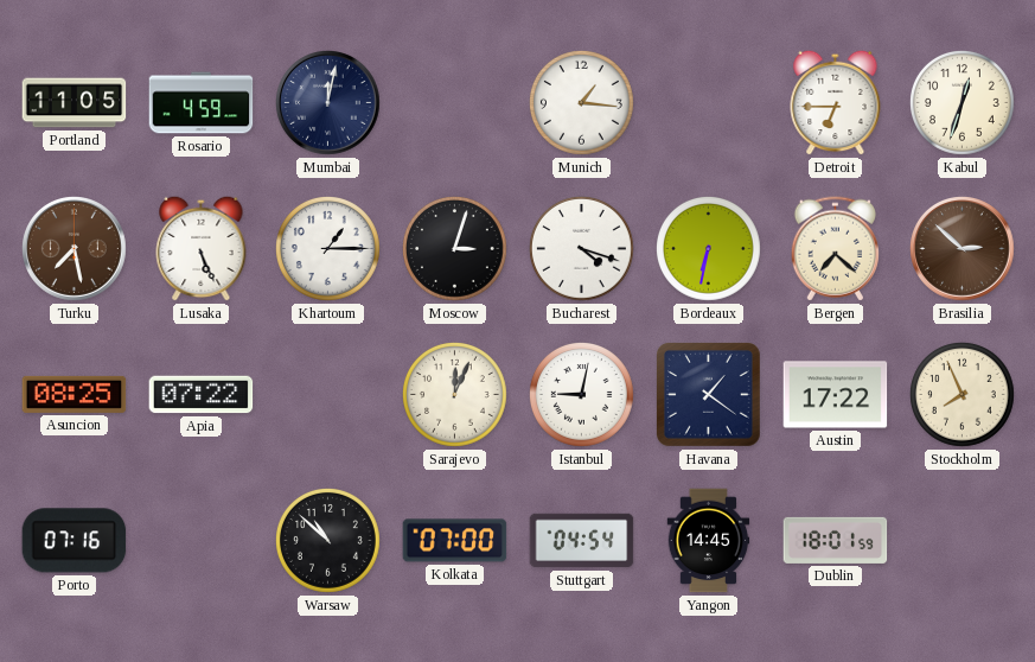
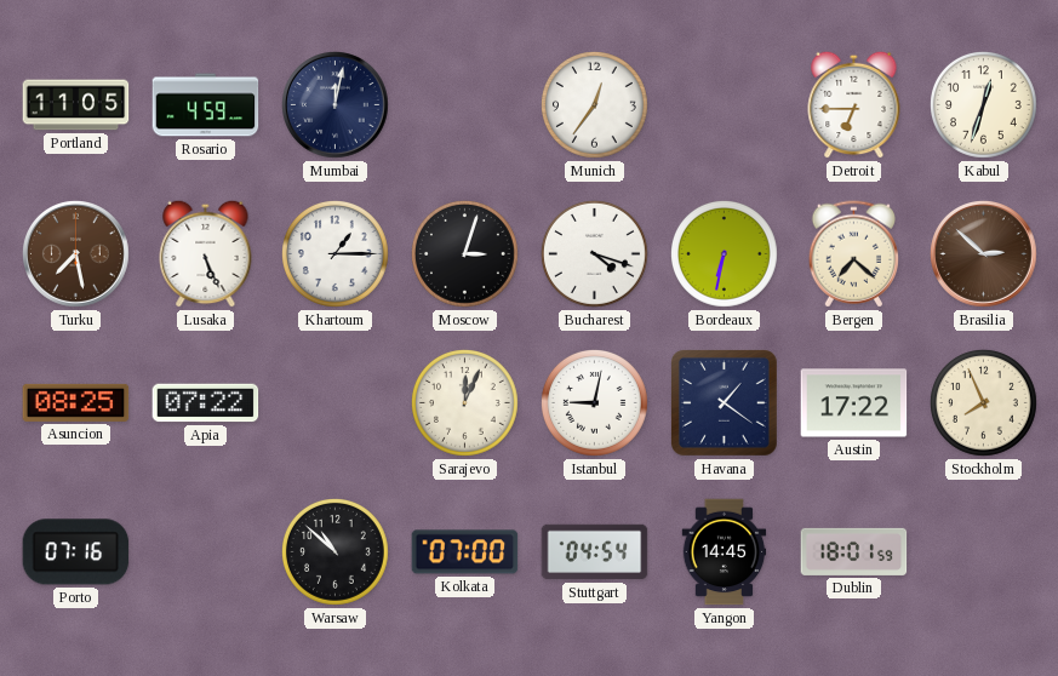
Munich: 1:16 -> 12:36
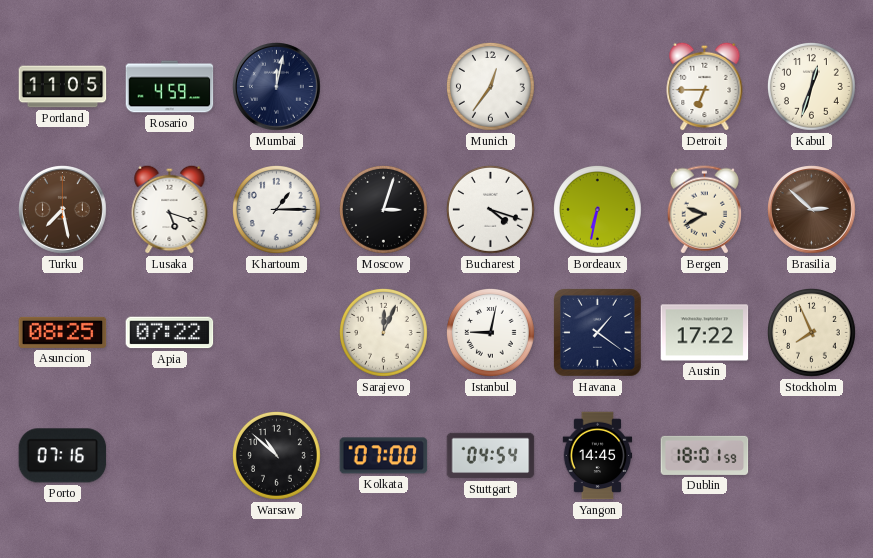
Lusaka: 5:26 -> 5:18
Bergen: 7:22 -> 9:40
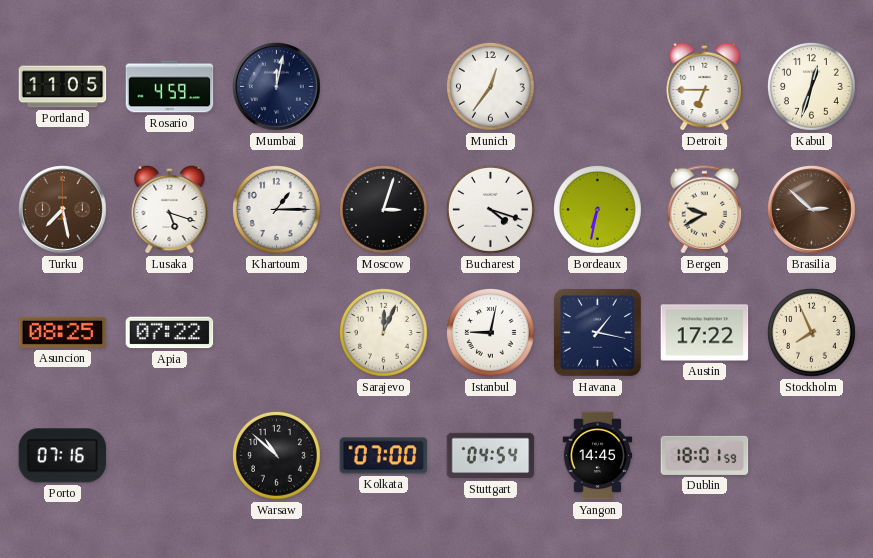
Havana: 1:21 -> 1:17
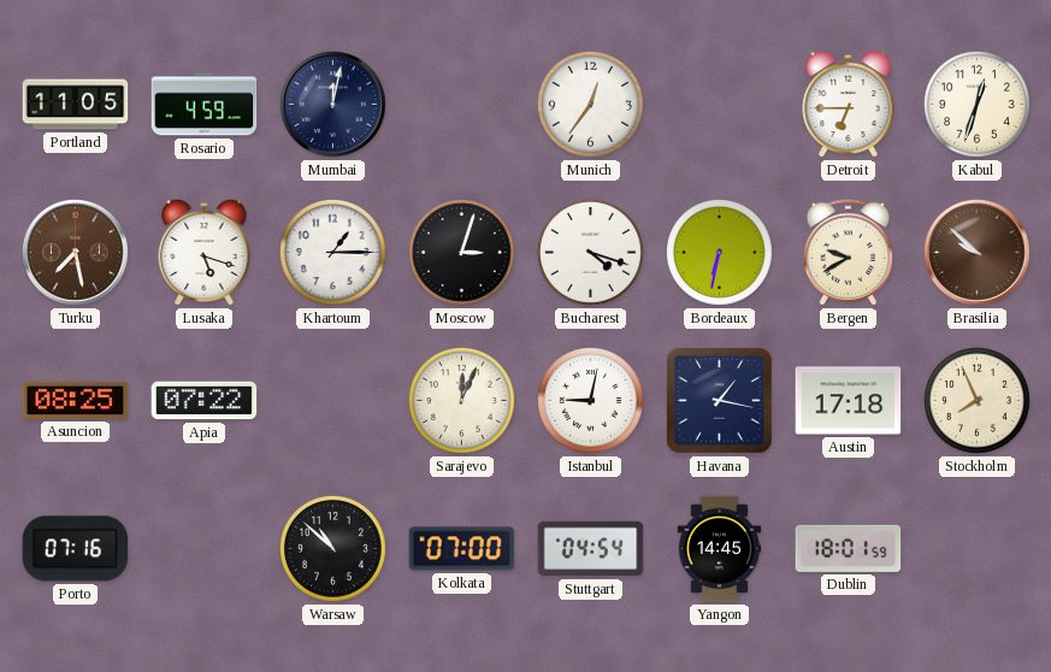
Brasilia: 2:52 -> 9:52
Austin: 17:22 -> 17:18
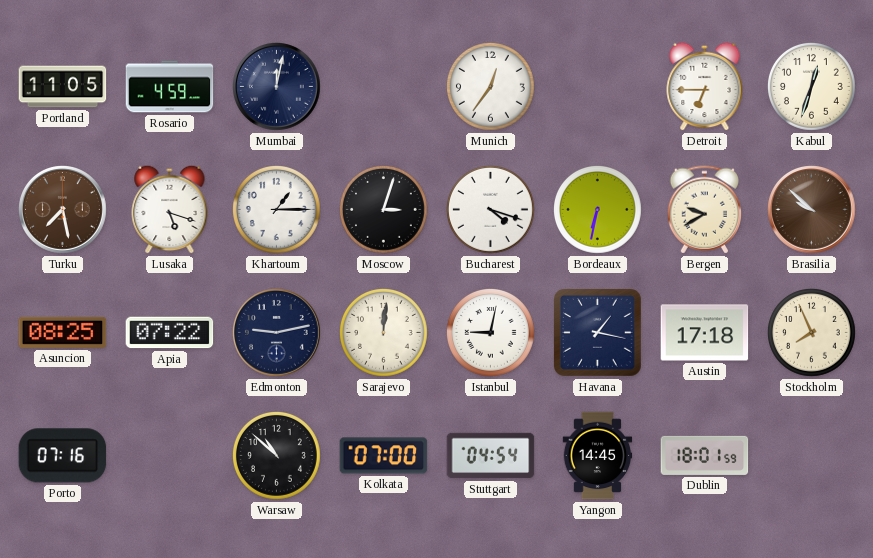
Edmonton: none -> 9:13
Sarajevo: 12:04 -> 12:01
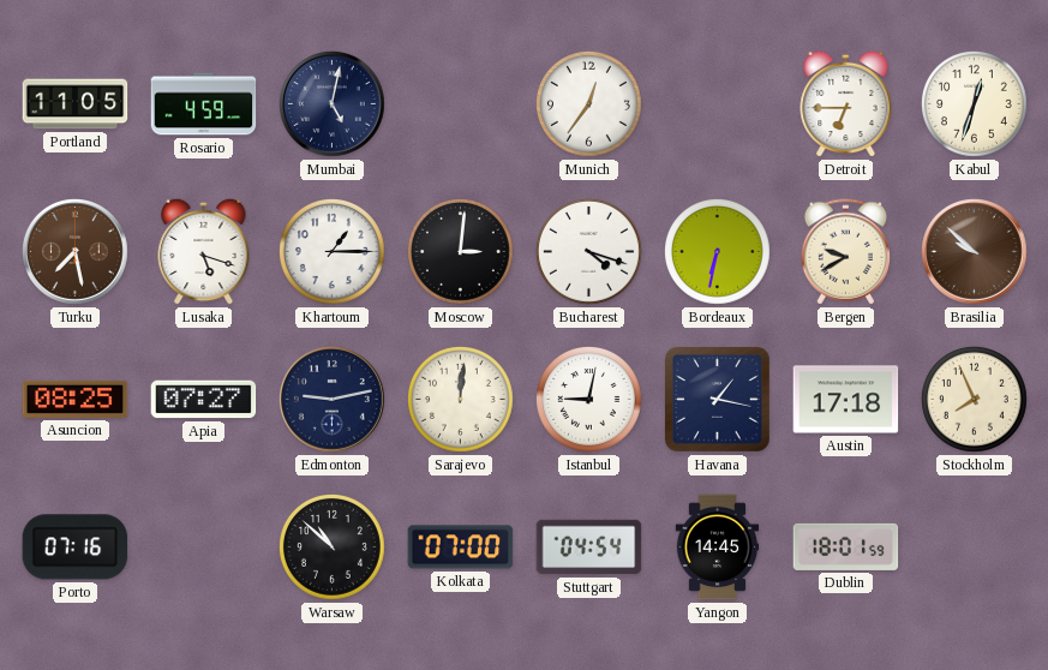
Mumbai: 12:02 -> 5:02
Moscow: 3:03 -> 3:01
Apia: 07:22 -> 07:27
